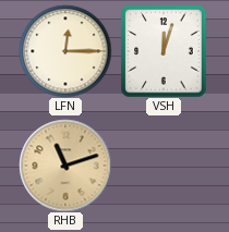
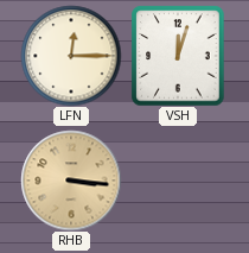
RHB: 11:12 -> 3:16
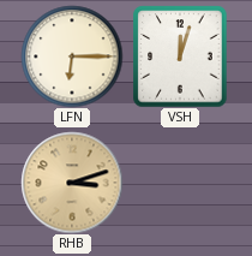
LFN: 12:15 -> 6:15
RHB: 3:16 -> 3:12
